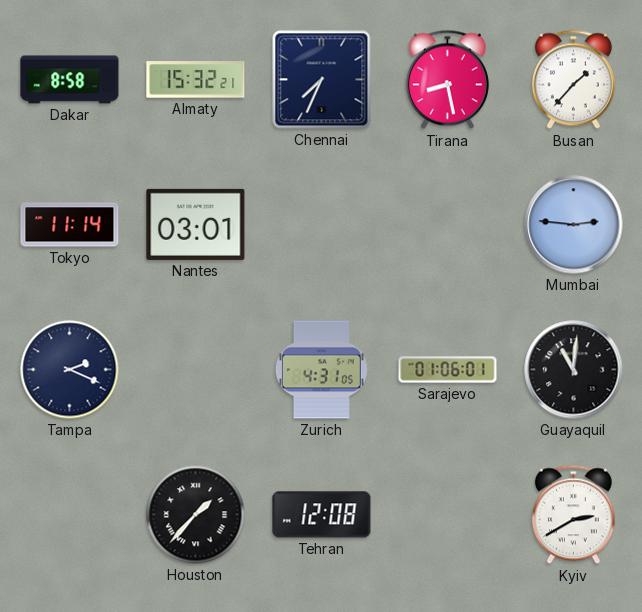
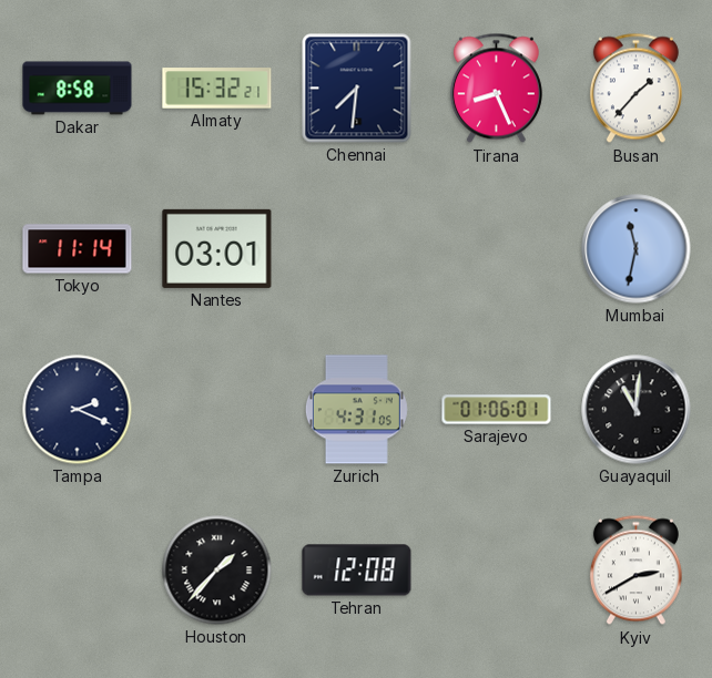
Chennai: 7:34 -> 7:31
Tirana: 8:28 -> 8:26
Mumbai: 2:46 -> 11:32
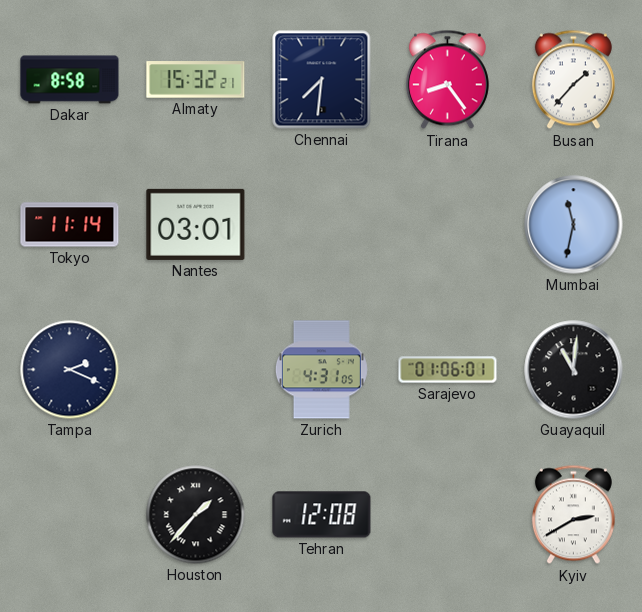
Tirana: 8:26 -> 8:24
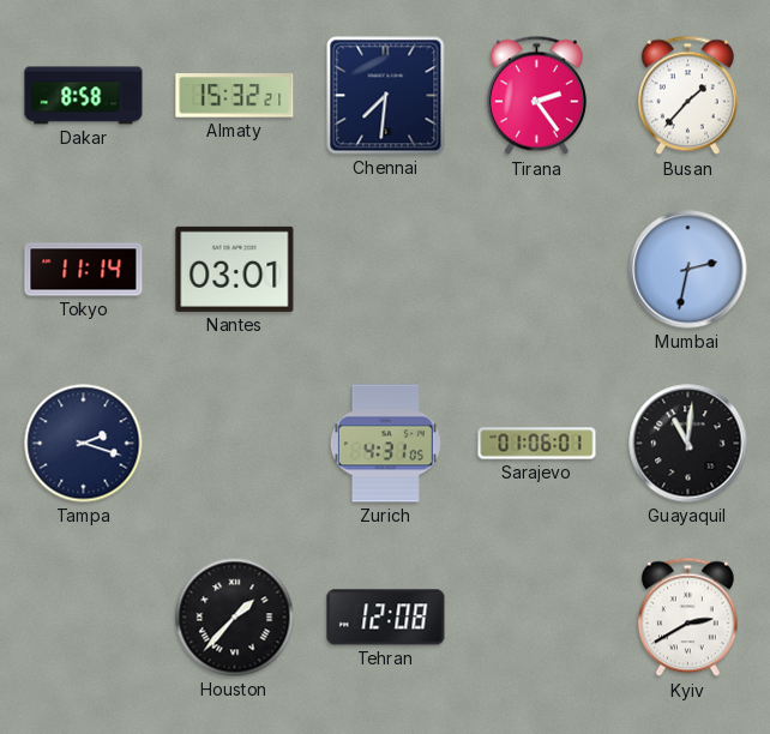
Tirana: 8:24 -> 2:24
Mumbai: 11:32 -> 2:32
Tampa: 2:19 -> 2:18
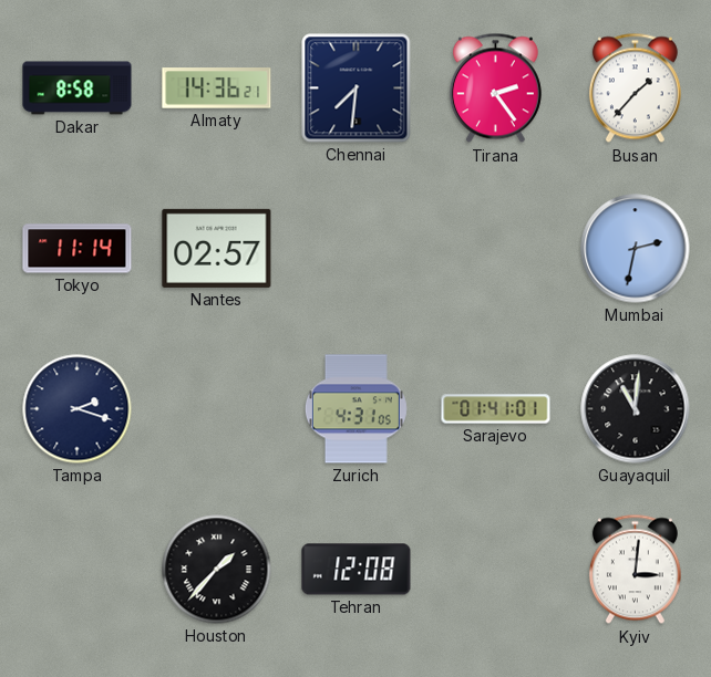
Almaty: 15:32 -> 14:36
Nantes: 03:01 -> 02:57
Sarajevo: 01:06 -> 01:41
Kyiv: 2:40 -> 3:01
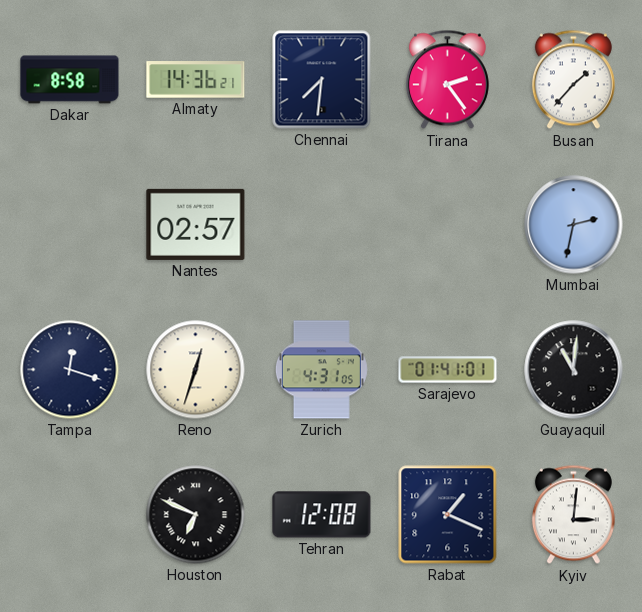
Tokyo: 11:14 -> none
Tampa: 2:18 -> 12:18
Reno: none -> 12:33
Houston: 1:37 -> 6:49
Rabat: none -> 1:19
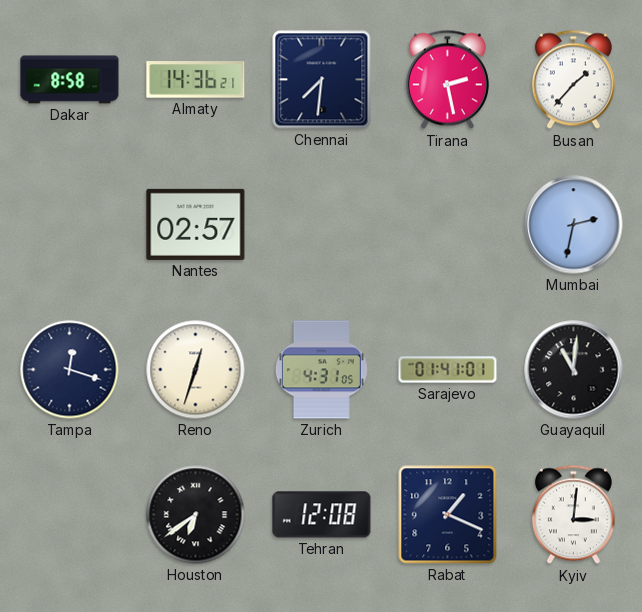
Tirana: 2:24 -> 2:28
Houston: 6:49 -> 6:39
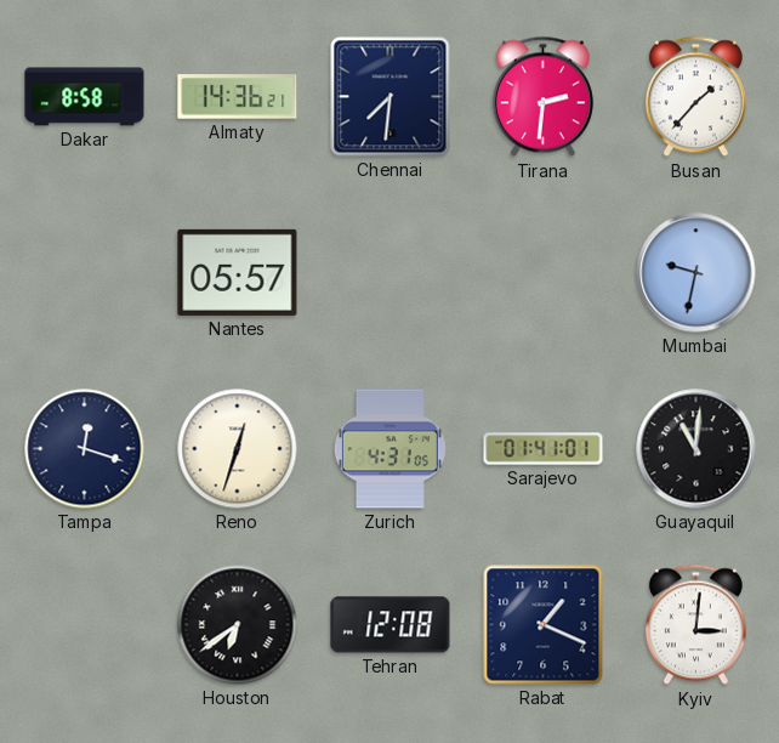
Tirana: 2:28 -> 2:31
Nantes: 02:57 -> 05:57
Mumbai: 2:32 -> 9:32
